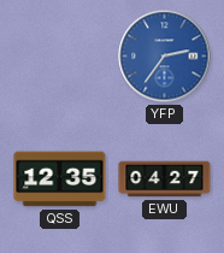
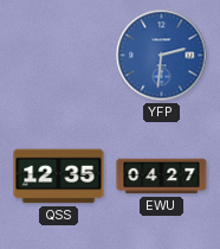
YFP: 2:36 -> 2:31
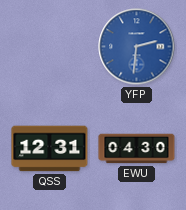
QSS: 12:35 -> 12:31
EWU: 04:27 -> 04:30
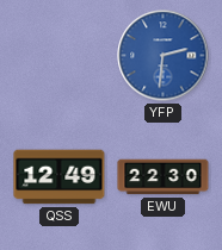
QSS: 12:31 -> 12:49
EWU: 04:30 -> 22:30
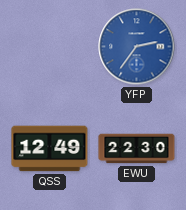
YFP: 2:31 -> 2:36
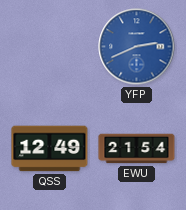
YFP: 2:36 -> 2:41
EWU: 22:30 -> 21:54
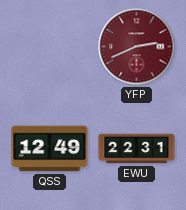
YFP dial: blue -> burgundy
EWU: 21:54 -> 22:31
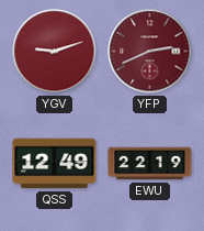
YGV: none -> 9:12
EWU: 22:31 -> 22:19
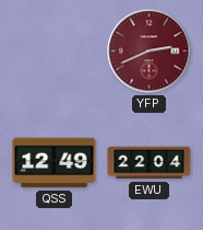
YGV: 9:12 -> none
EWU: 22:19 -> 22:04
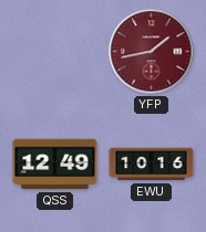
YFP: 2:41 -> 1:43
EWU: 22:04 -> 10:16
